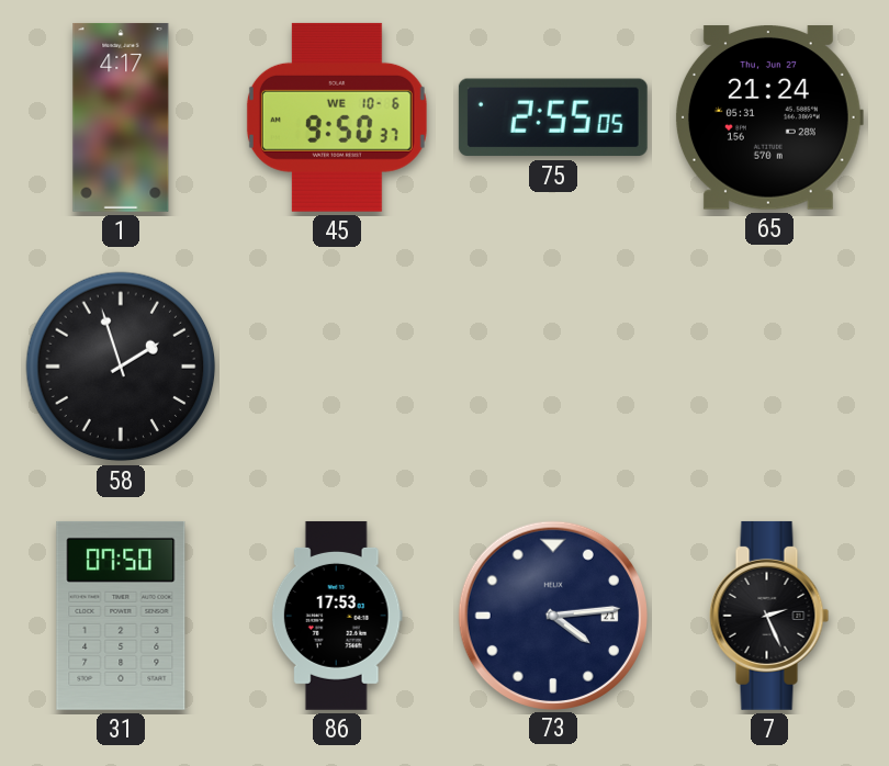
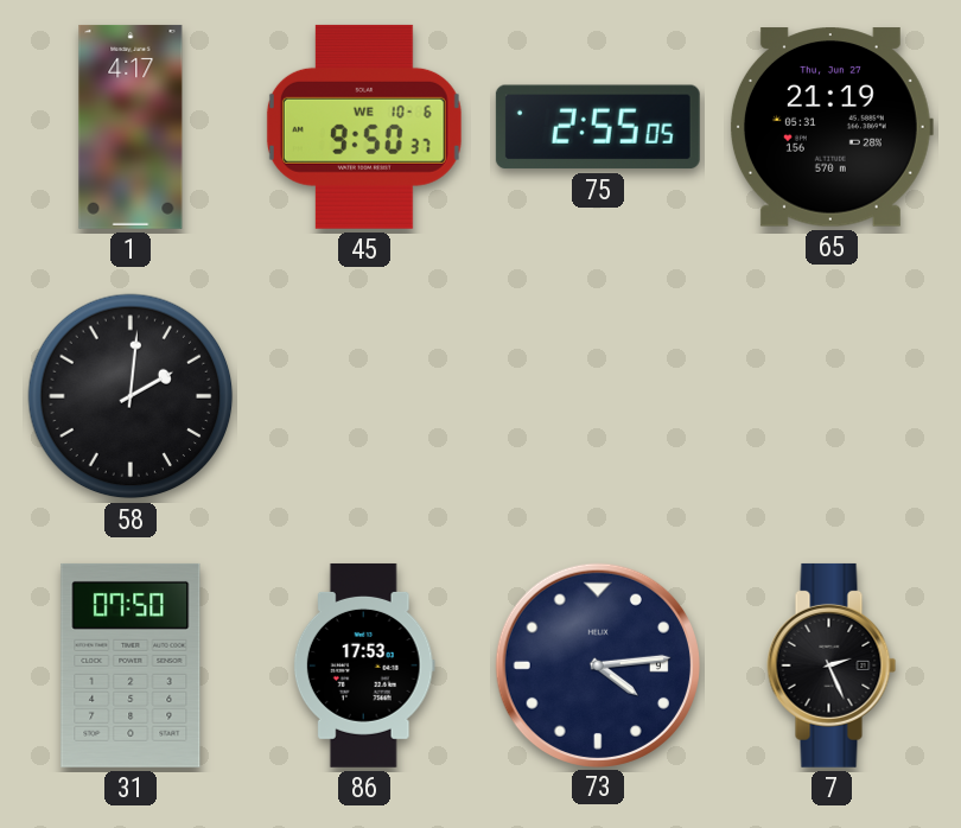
65: 21:24 -> 21:19
58: 1:57 -> 2:01
73 date: 21 -> 9
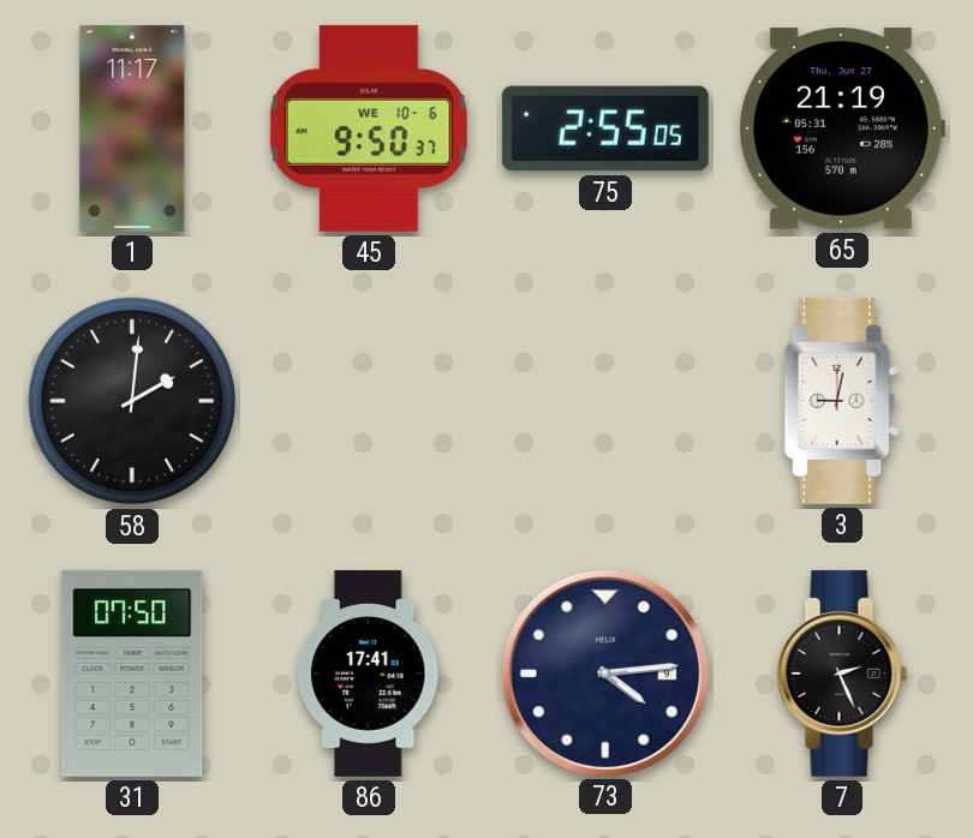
1: 4:17 -> 11:17
3: none -> 9:02
86: 17:53 -> 17:41
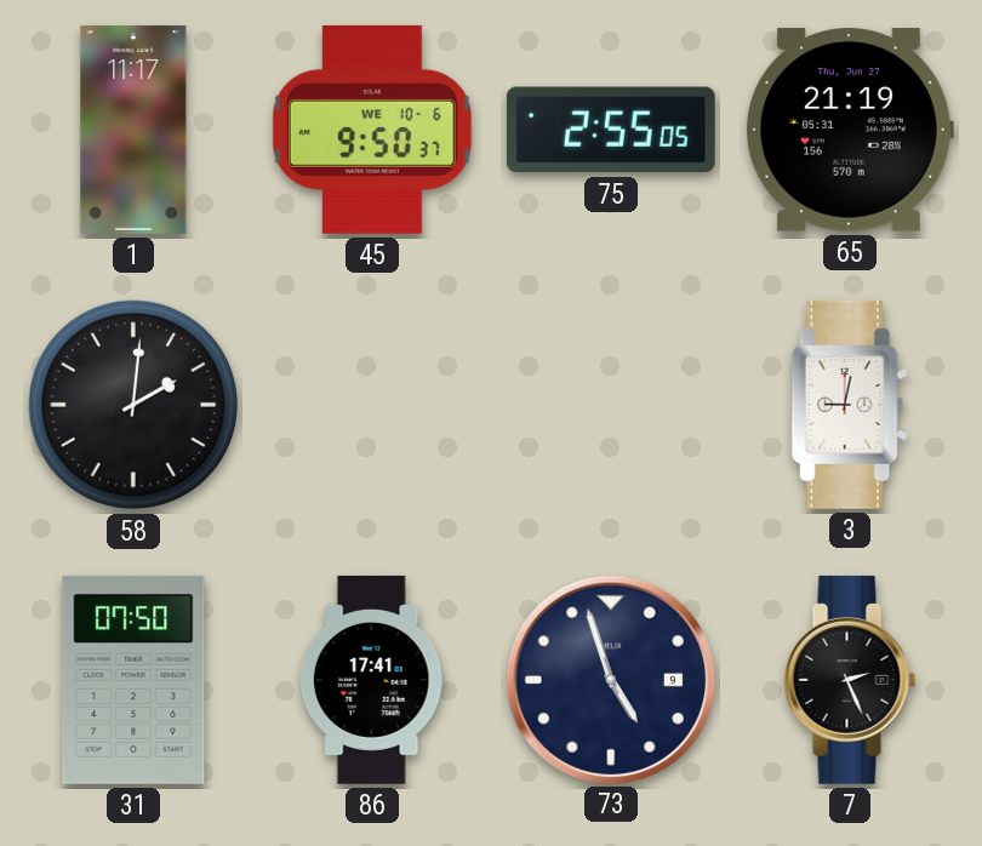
73: 4:14 -> 4:57
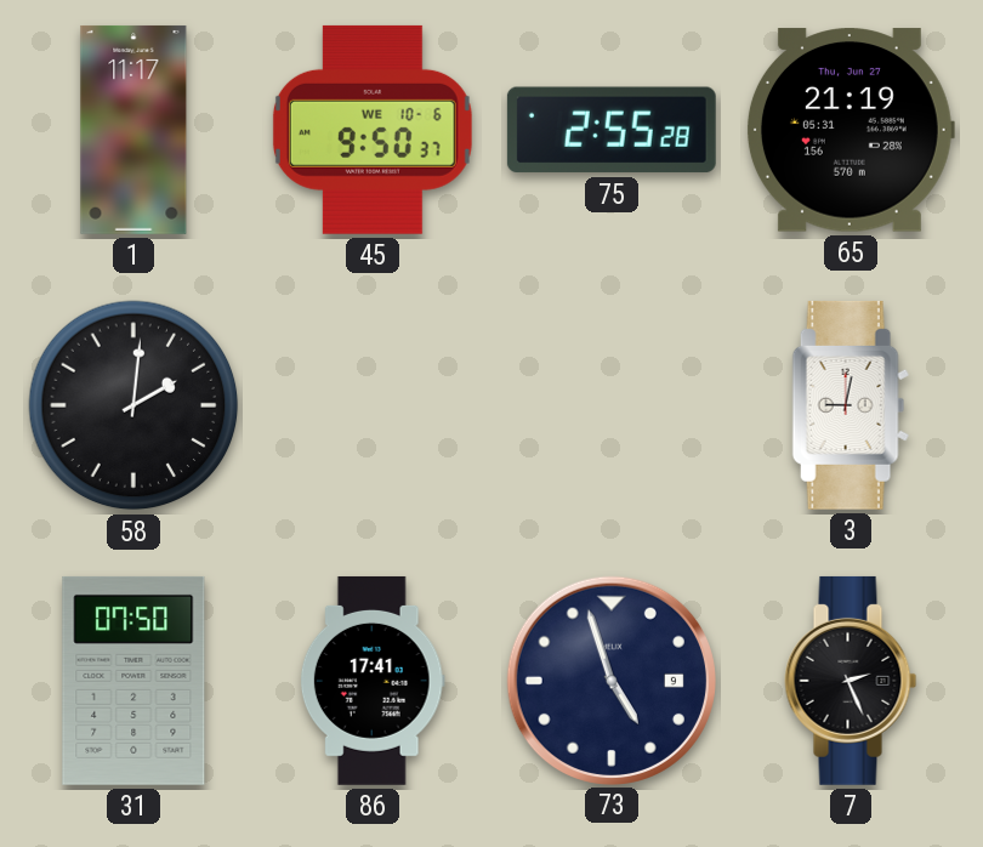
75: 2:55:05 -> 2:55:28
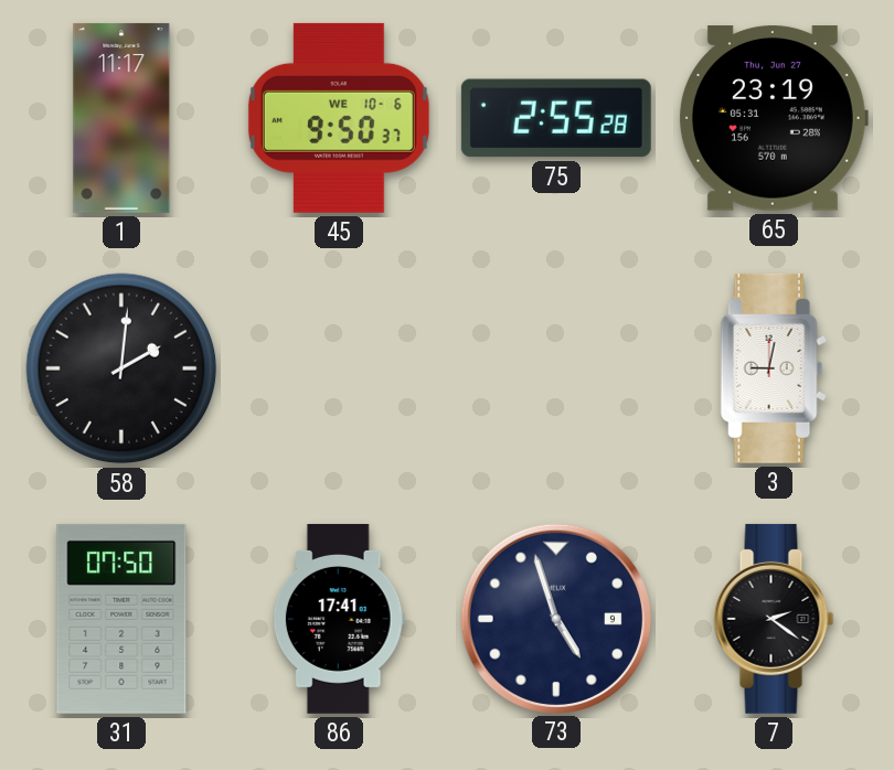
65: 21:19 -> 23:19
7: 2:26 -> 2:21
